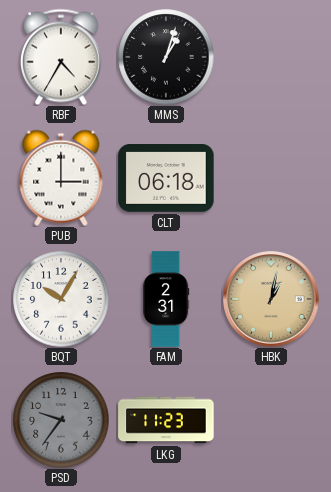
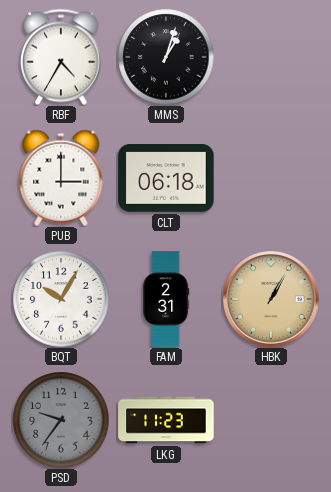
HBK: 1:02 -> 1:05
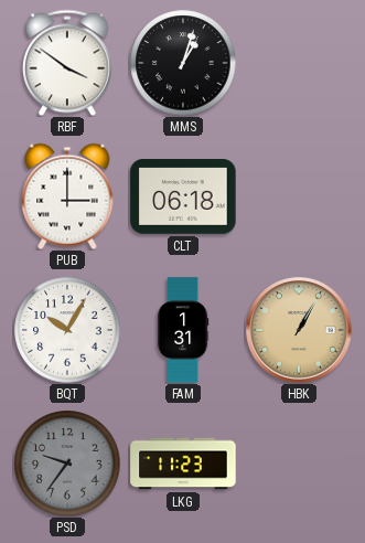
RBF: 4:35 -> 3:51
FAM: 2:31 -> 1:31
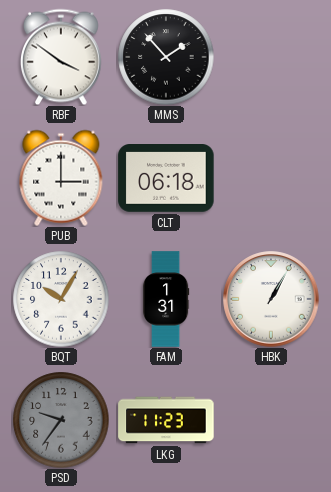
MMS: 1:03 -> 1:53
HBK dial: champagne -> white
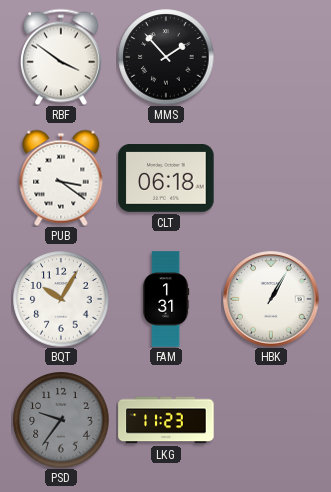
PUB: 3:00 -> 3:21
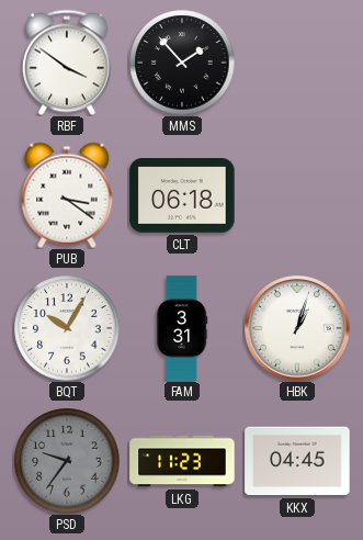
FAM: 1:31 -> 3:31
HBK: 1:05 -> 1:03
KKX: none -> 04:45
